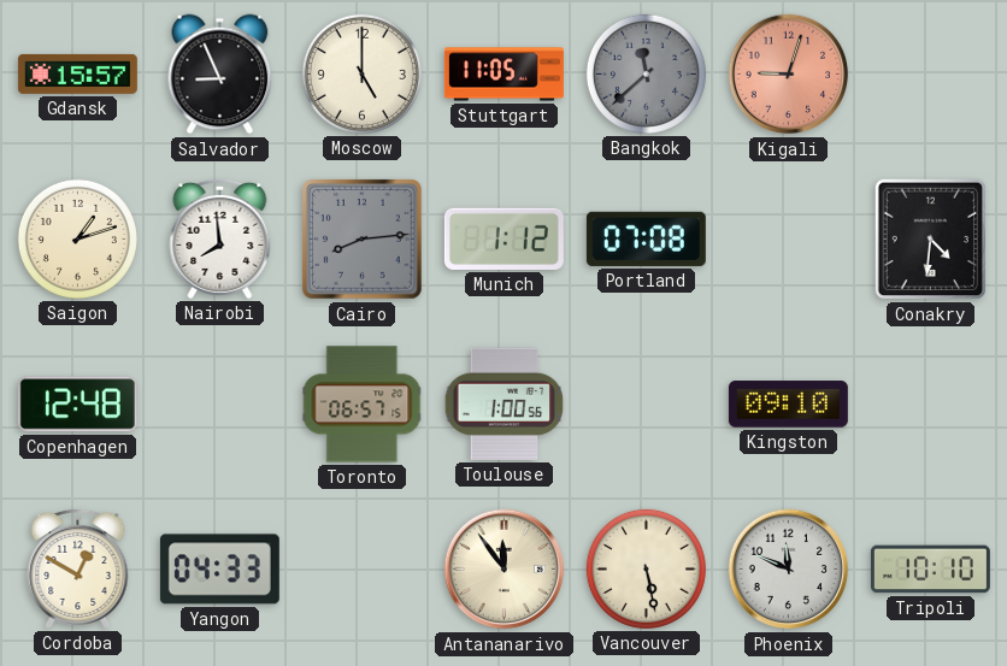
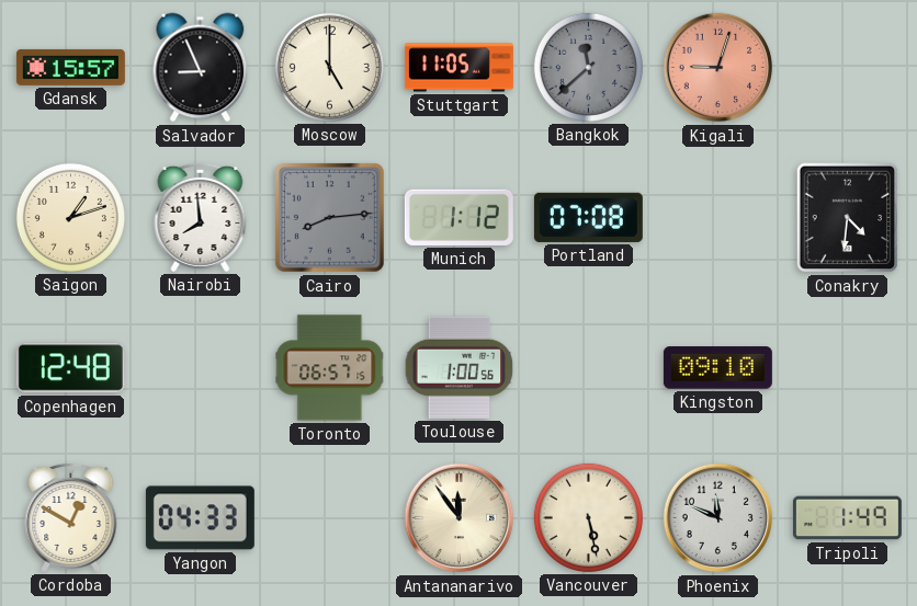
Tripoli: 10:10 -> 1:49
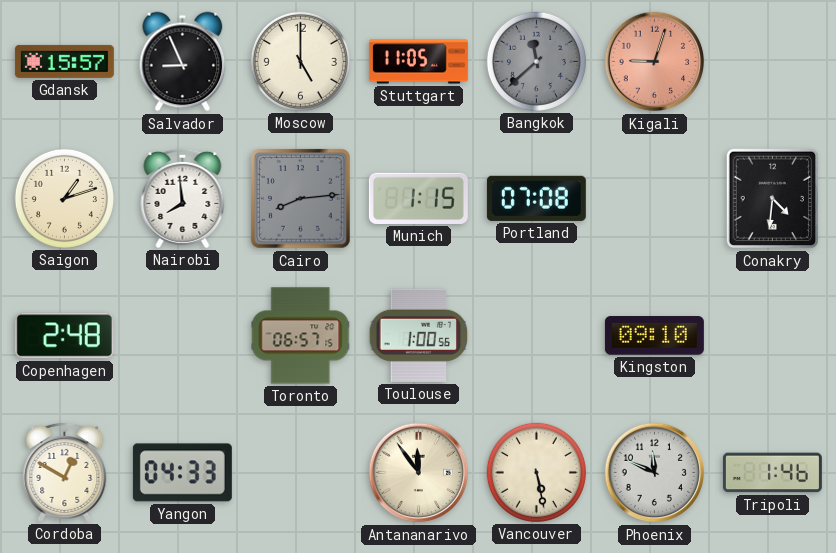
Munich: 1:12 -> 1:15
Copenhagen: 12:48 -> 2:48
Tripoli: 1:49 -> 1:46
